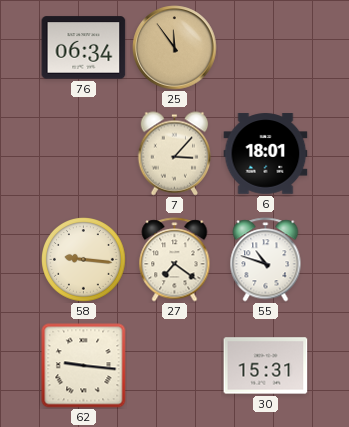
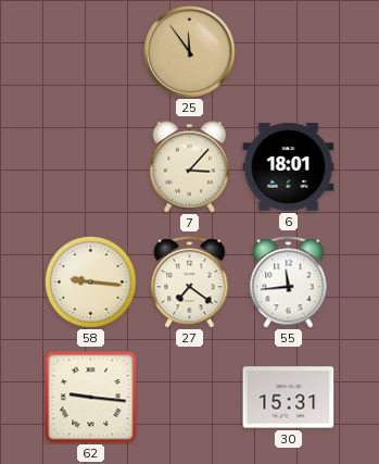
76: 06:34 -> none
55: 10:48 -> 11:44
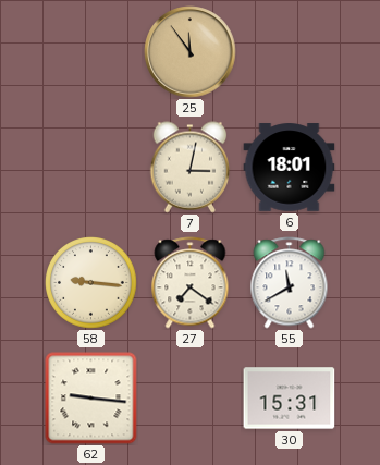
7: 3:07 -> 3:02
55: 11:44 -> 11:40
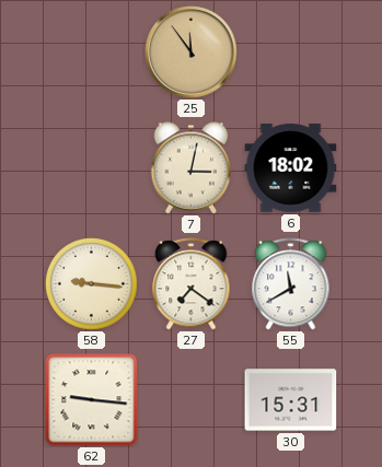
6: 18:01 -> 18:02
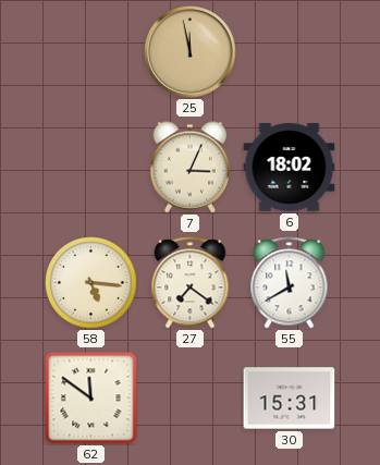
25: 11:54 -> 11:58
7: 3:02 -> 3:04
58: 9:16 -> 5:16
62: 9:16 -> 11:51
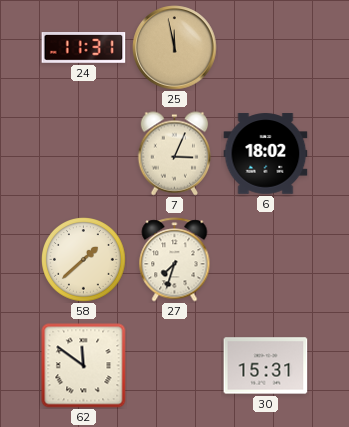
24: none -> 11:31
58: 5:16 -> 1:38
27: 7:21 -> 7:33
55: 11:40 -> none
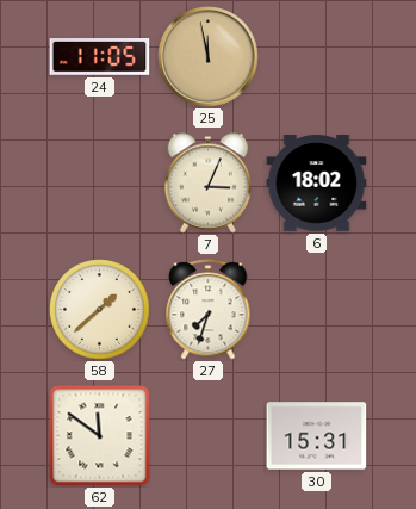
24: 11:31 -> 11:05
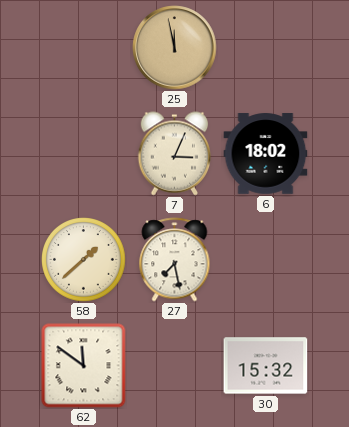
24: 11:05 -> none
27: 7:33 -> 7:28
30: 15:31 -> 15:32
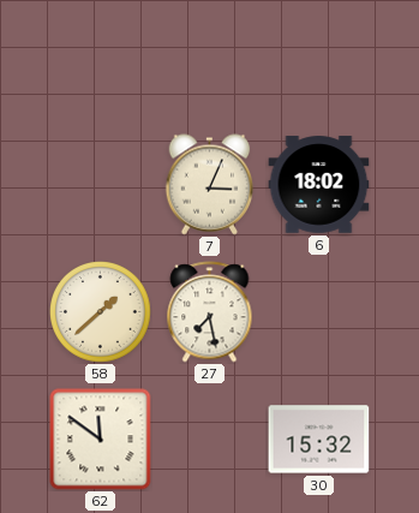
25: 11:58 -> none
